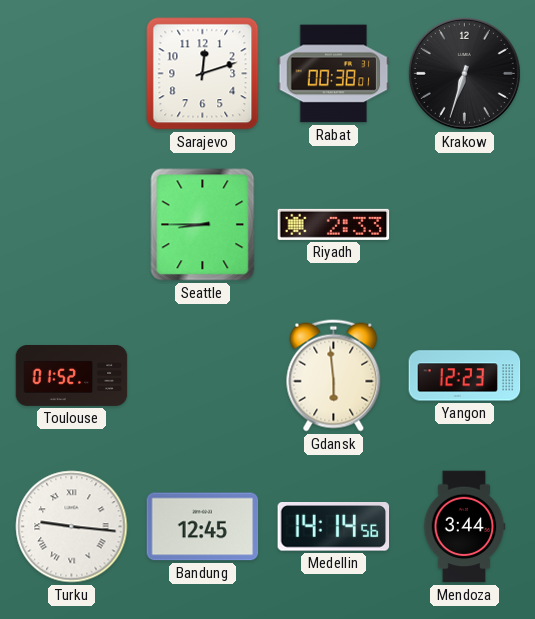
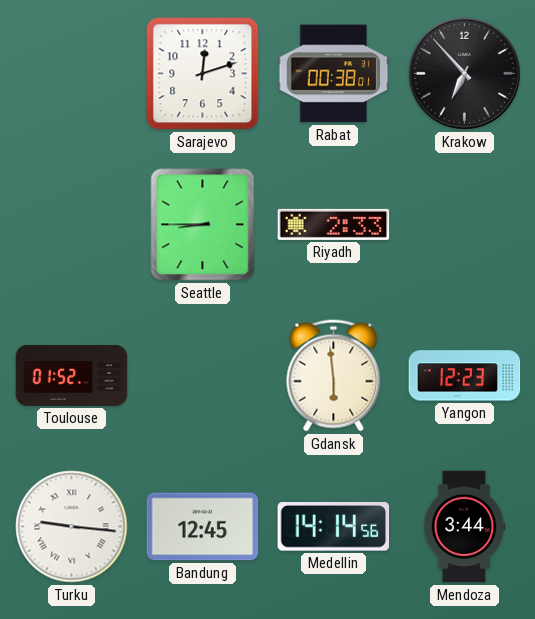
Krakow: 6:33 -> 6:53
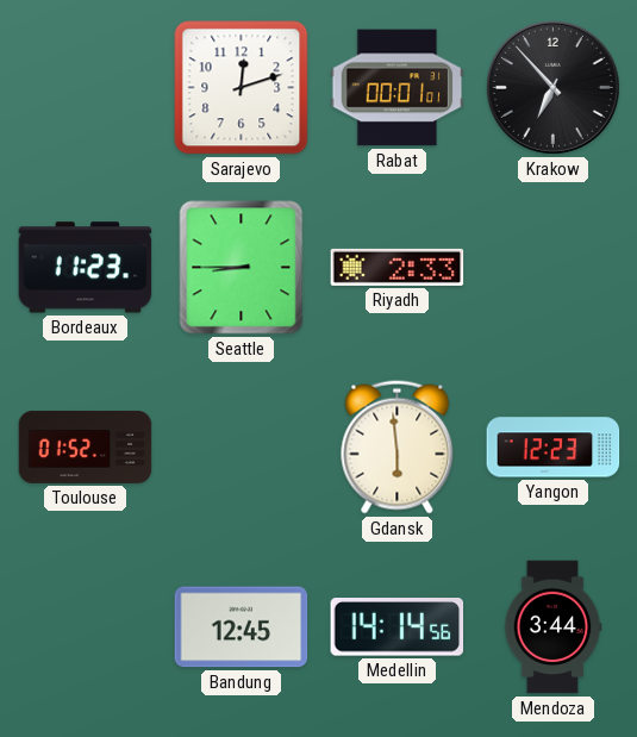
Rabat: 00:38 -> 00:01
Bordeaux: none -> 11:23
Turku: 9:16 -> none
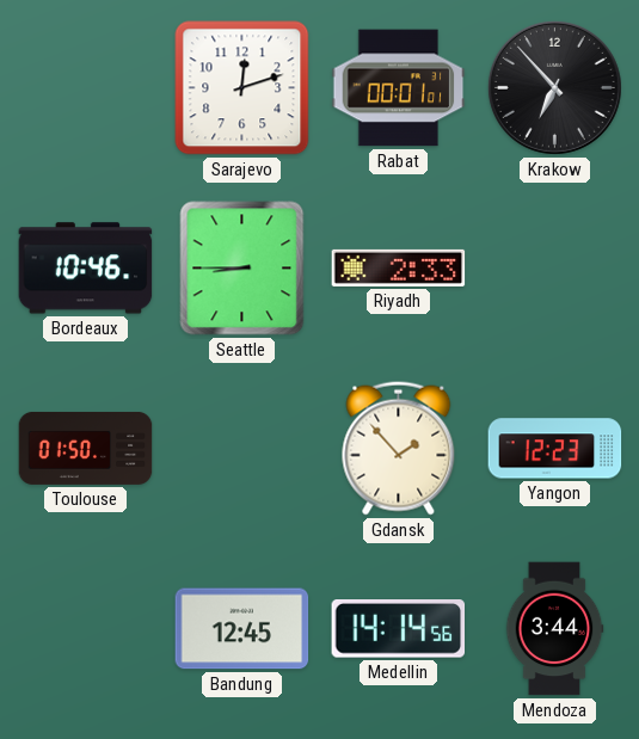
Bordeaux: 11:23 -> 10:46
Toulouse: 01:52 -> 01:50
Gdansk: 5:59 -> 1:53
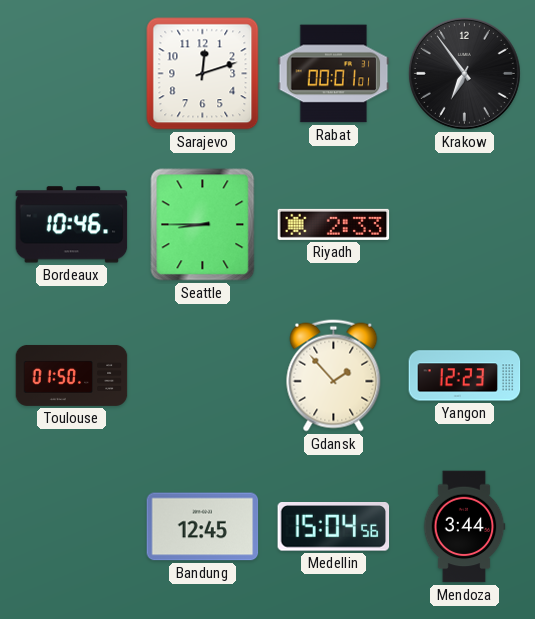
Krakow: 6:53 -> 6:54
Medellin: 14:14 -> 15:04
